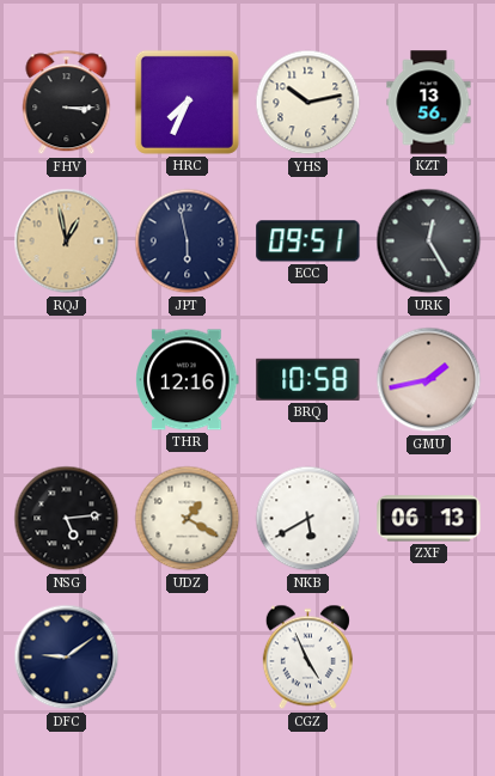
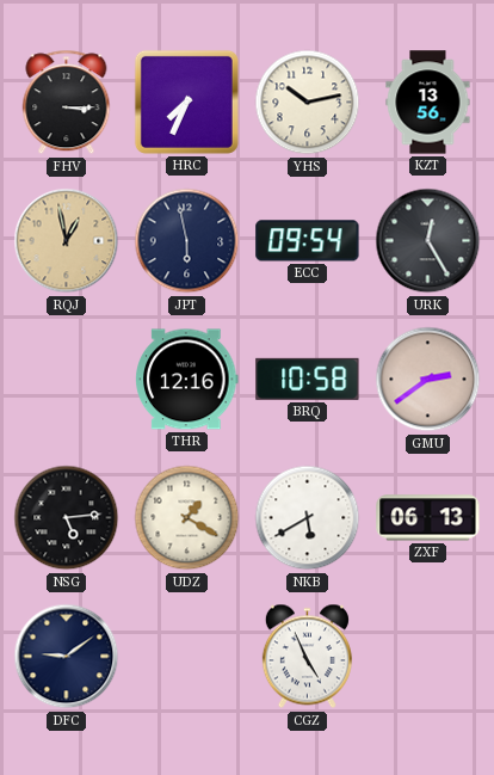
ECC: 09:51 -> 09:54
GMU: 1:43 -> 2:39
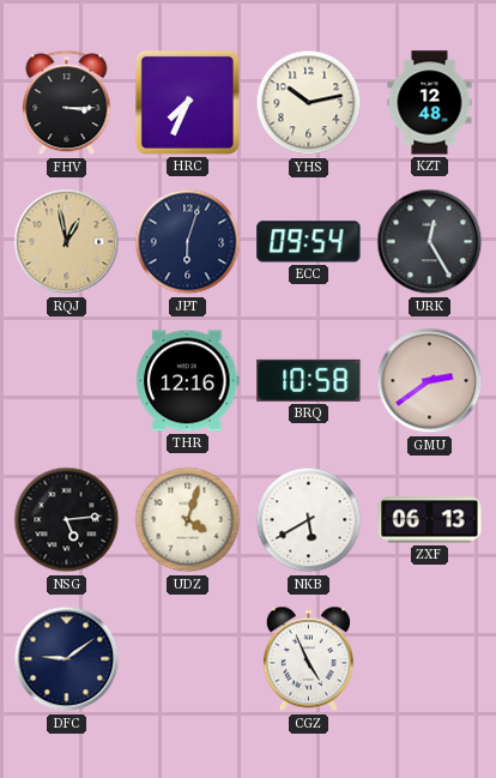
KZT: 13:56 -> 12:48
JPT: 5:58 -> 6:03
UDZ: 1:20 -> 4:03
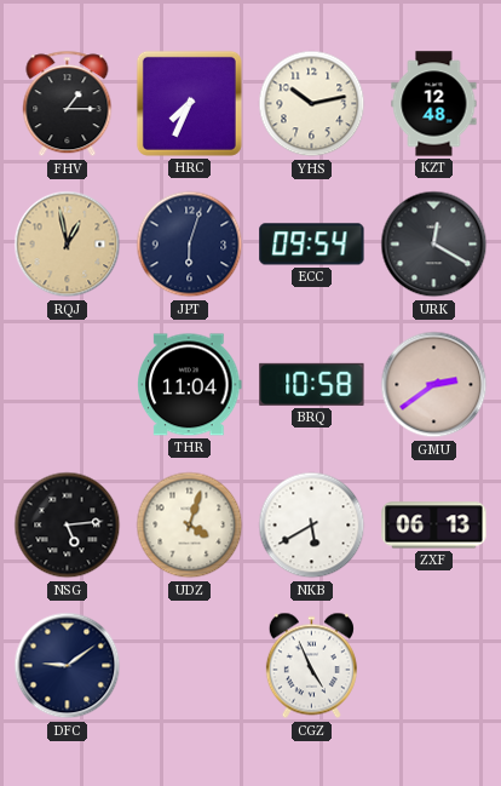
FHV: 3:15 -> 1:15
URK: 12:25 -> 12:20
THR: 12:16 -> 11:04
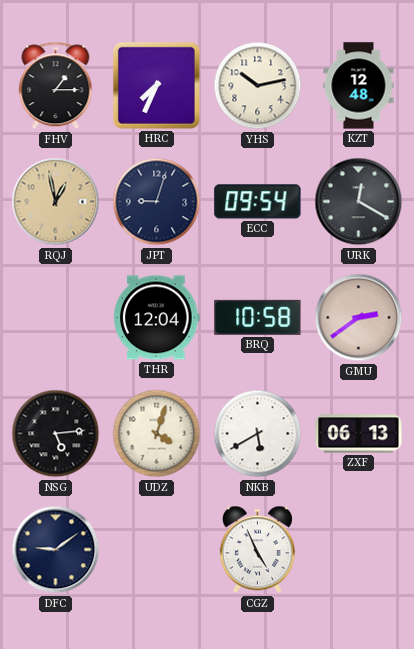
JPT: 6:03 -> 9:03
THR: 11:04 -> 12:04
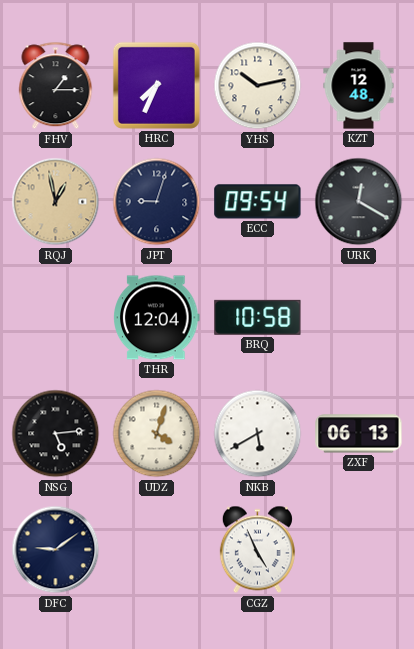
GMU: 2:39 -> none
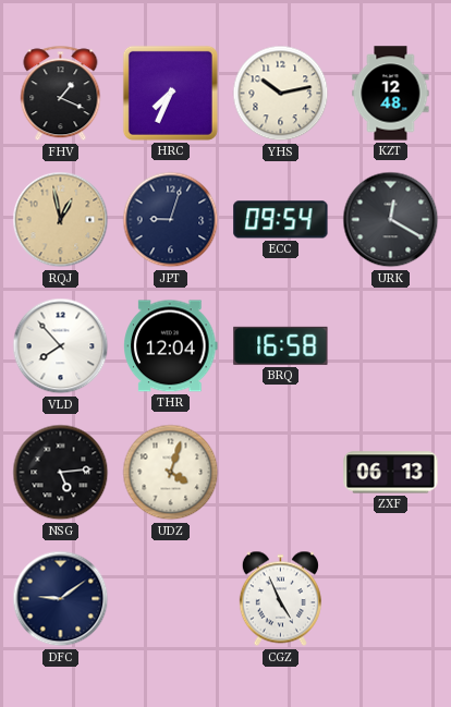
FHV: 1:15 -> 1:19
VLD: none -> 7:53
BRQ: 10:58 -> 16:58
NKB: 5:40 -> none
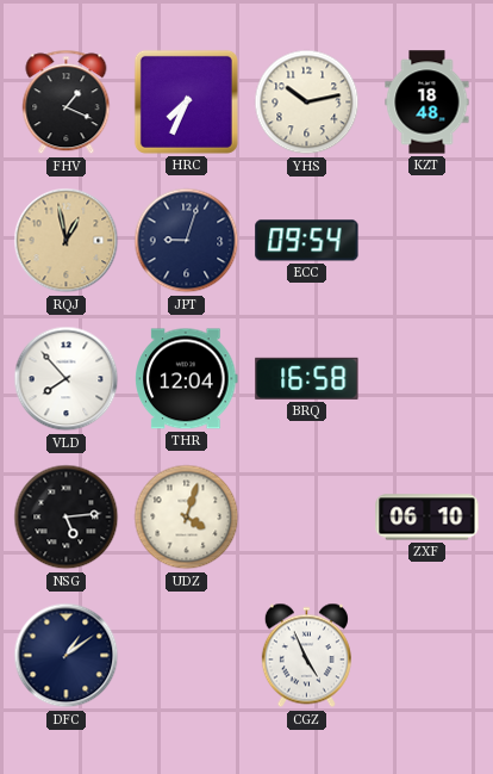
KZT: 12:48 -> 18:48
URK: 12:20 -> none
ZXF: 06:13 -> 06:10
DFC: 9:09 -> 1:09
